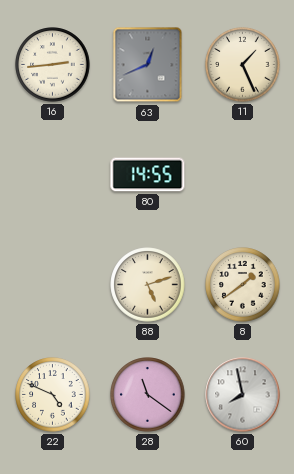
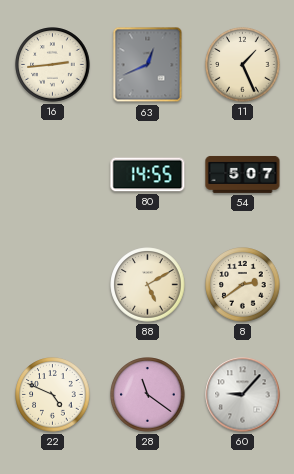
54: none -> 5:07
88: 5:12 -> 5:10
8: 1:39 -> 2:39
60: 7:58 -> 9:07
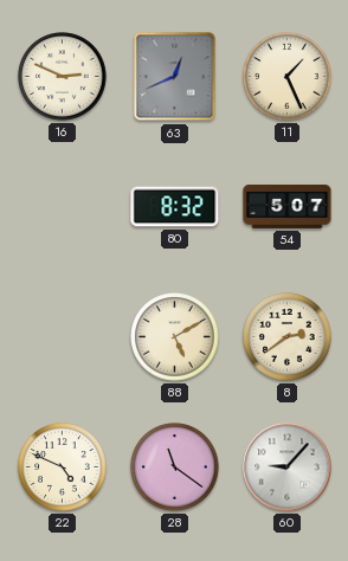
16: 2:44 -> 2:49
80: 14:55 -> 8:32
